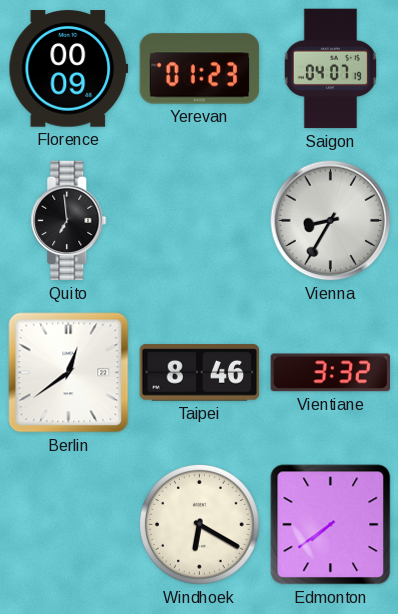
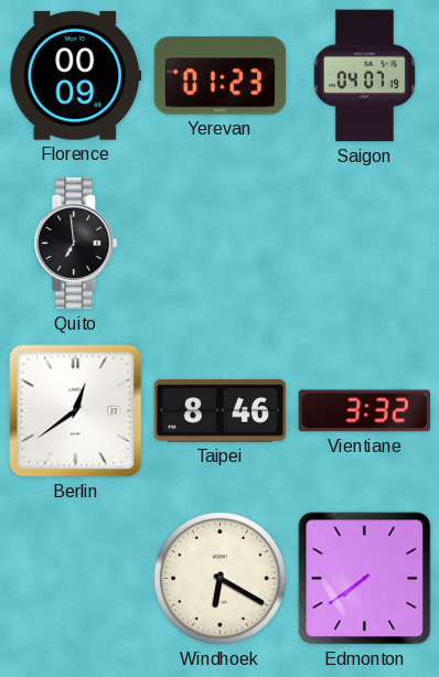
Vienna: 8:35 -> none
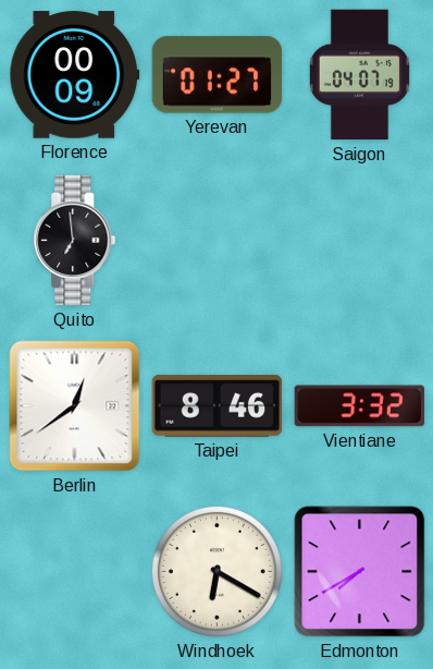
Yerevan: 01:23 -> 01:27
Edmonton: 7:39 -> 7:40
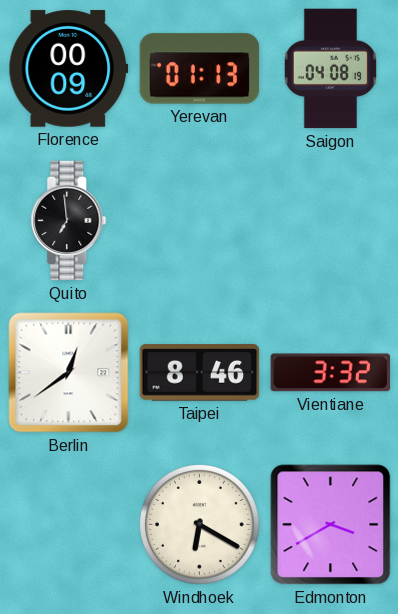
Yerevan: 01:27 -> 01:13
Saigon: 04:07 -> 04:08
Edmonton: 7:40 -> 3:40
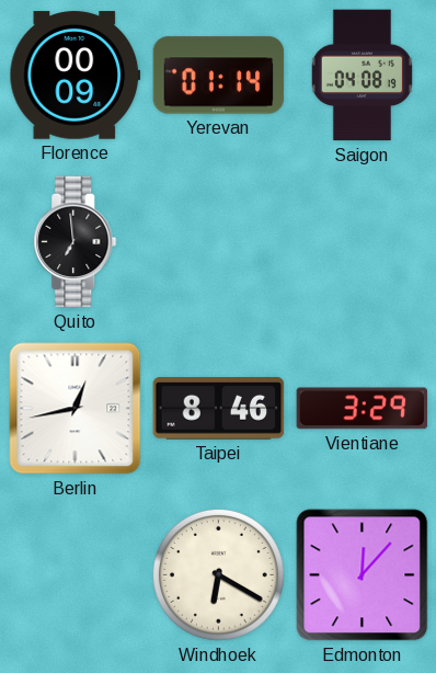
Yerevan: 01:13 -> 01:14
Berlin: 12:39 -> 12:43
Vientiane: 3:32 -> 3:29
Edmonton: 3:40 -> 12:07
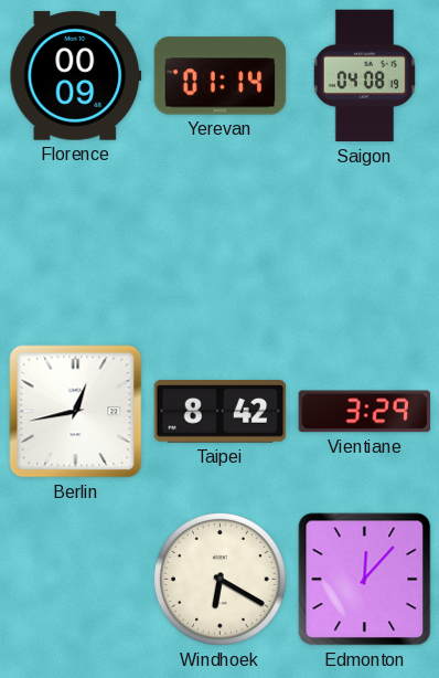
Quito: 6:59 -> none
Taipei: 8:46 -> 8:42
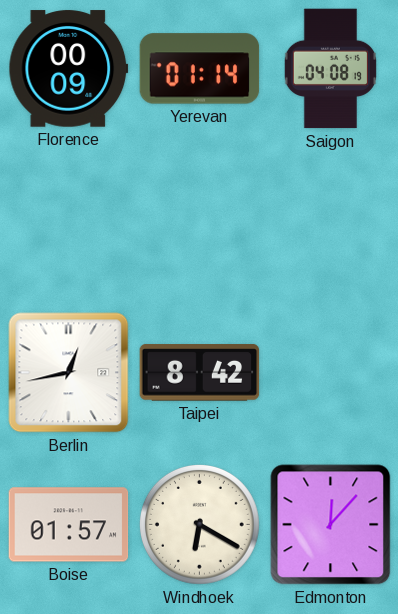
Vientiane: 3:29 -> none
Boise: none -> 01:57
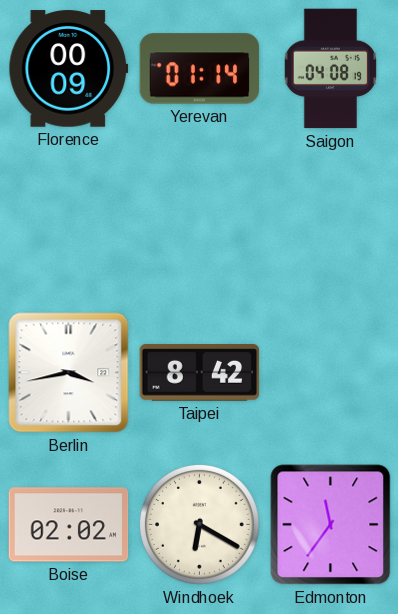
Berlin: 12:43 -> 3:43
Boise: 01:57 -> 02:02
Edmonton: 12:07 -> 11:36
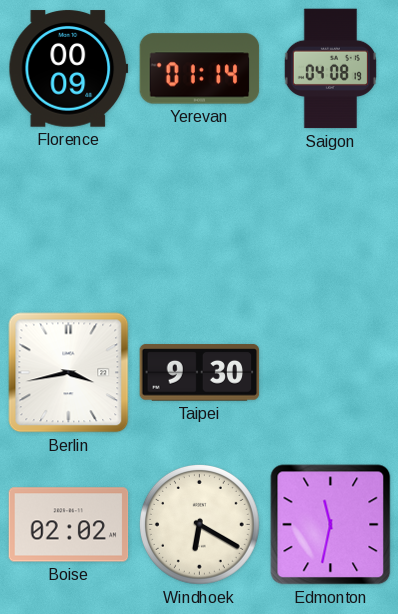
Taipei: 8:42 -> 9:30
Edmonton: 11:36 -> 11:32
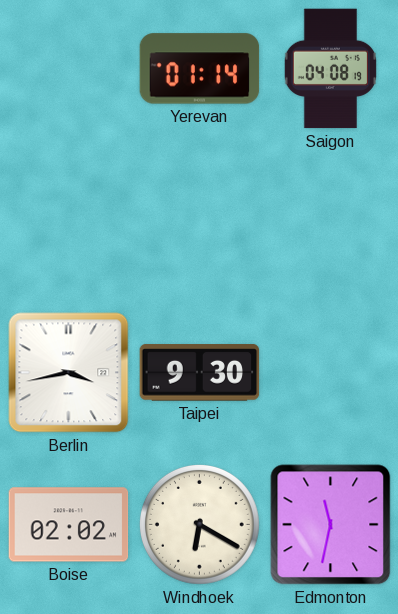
Florence: 00:09 -> none
